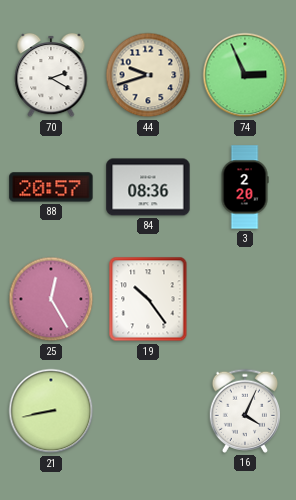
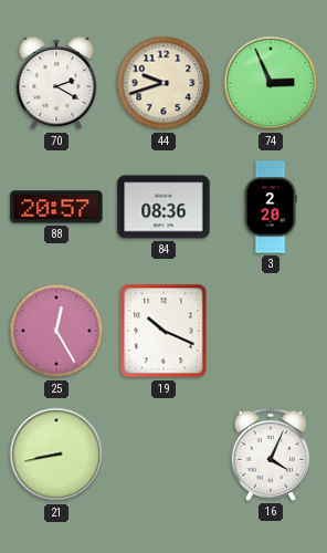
19: 10:24 -> 10:19
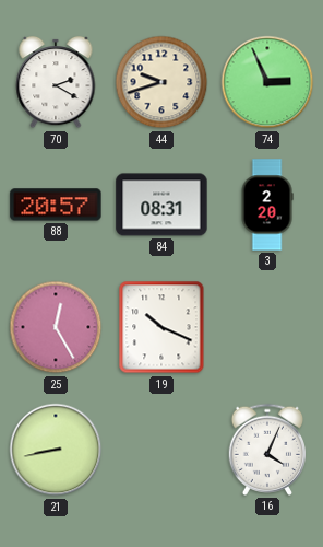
84: 08:36 -> 08:31
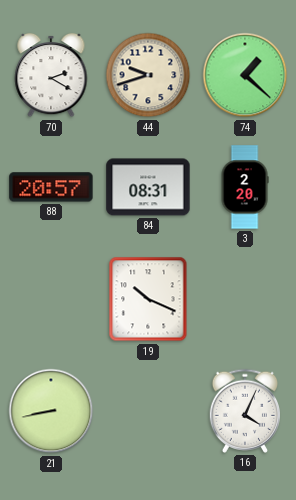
74: 2:56 -> 1:22
25: 12:25 -> none
